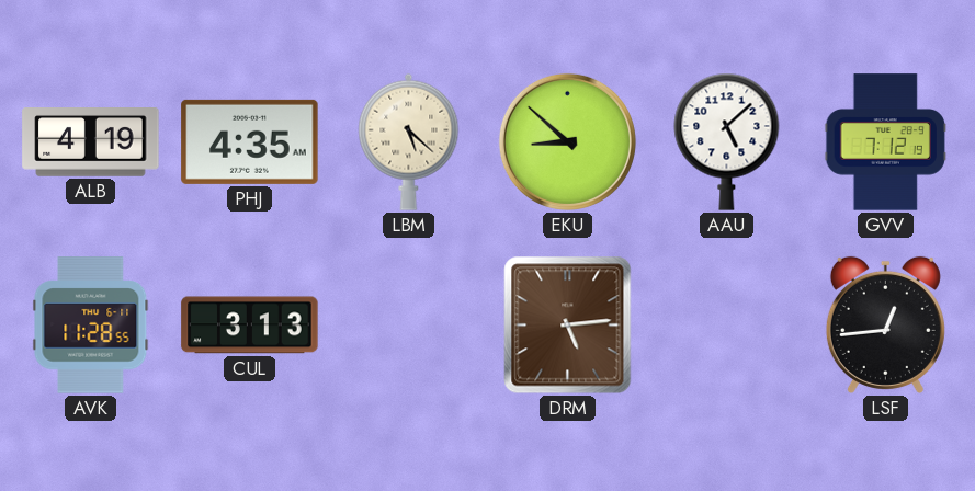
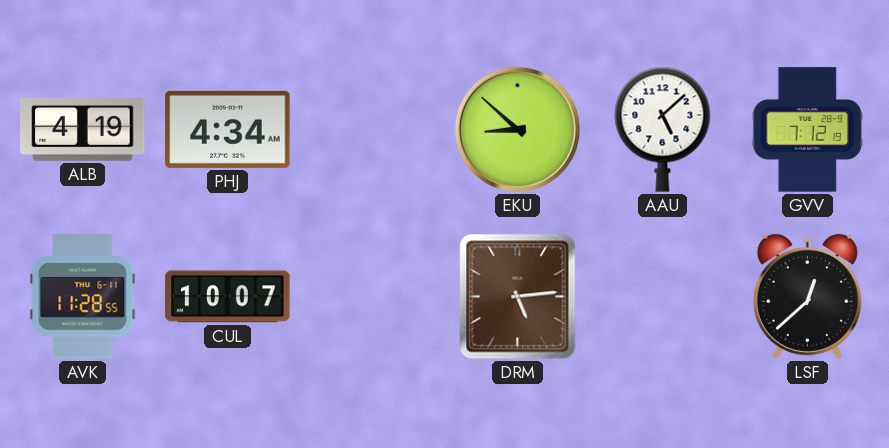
PHJ: 4:35 -> 4:34
LBM: 5:22 -> none
CUL: 3:13 -> 10:07
LSF: 12:44 -> 12:38
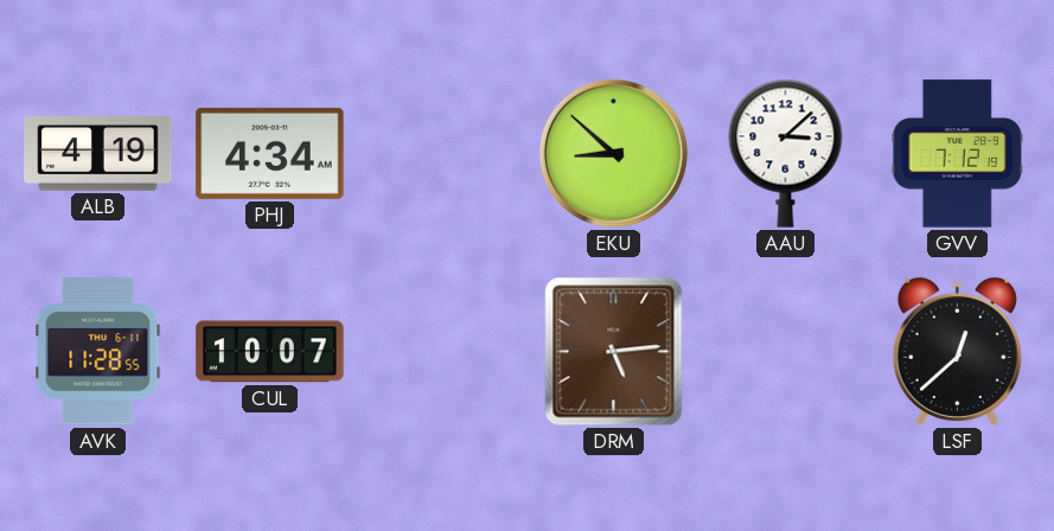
AAU: 5:08 -> 3:08
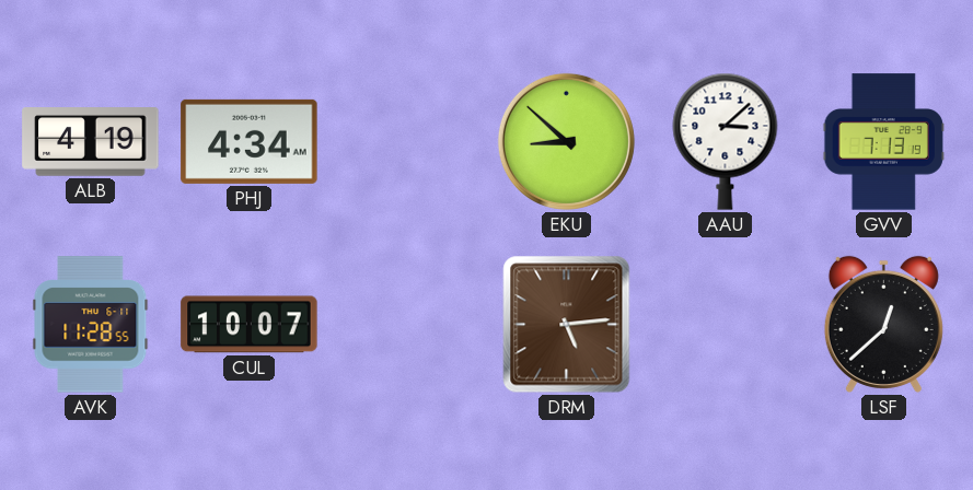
GVV: 7:12 -> 7:13
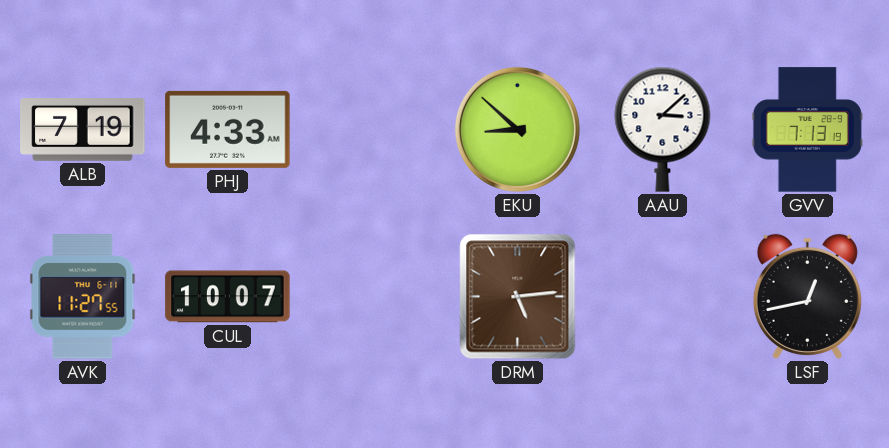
ALB: 4:19 -> 7:19
PHJ: 4:34 -> 4:33
AVK: 11:28 -> 11:27
LSF: 12:38 -> 12:43
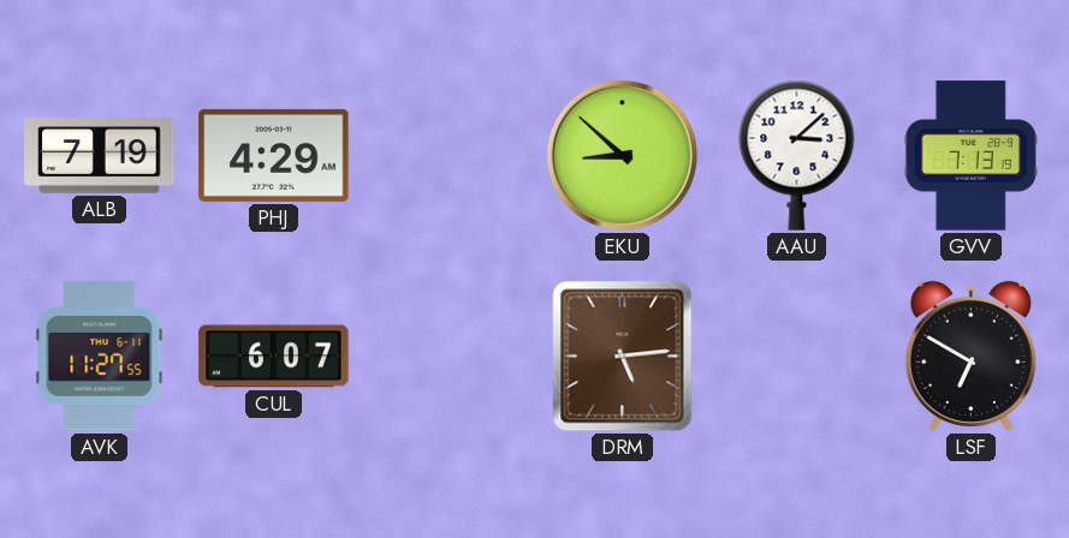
PHJ: 4:33 -> 4:29
CUL: 10:07 -> 6:07
LSF: 12:43 -> 6:50
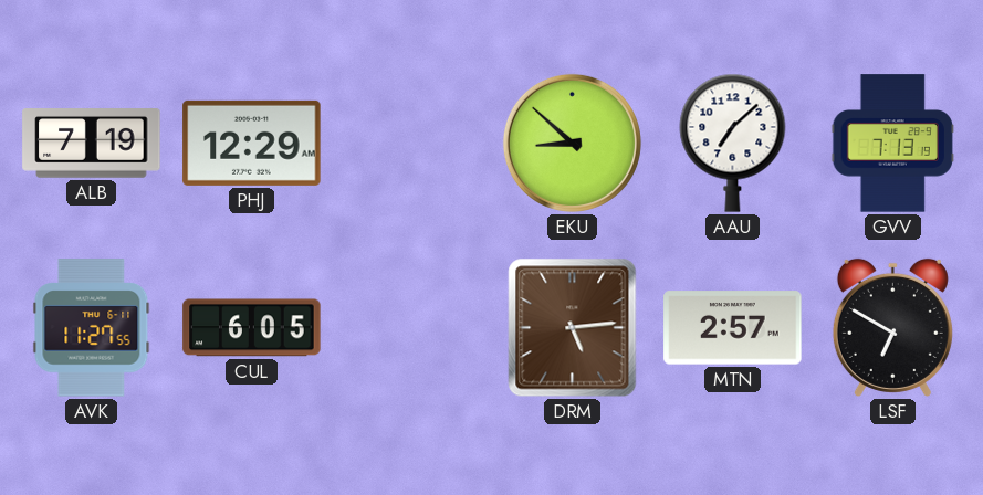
PHJ: 4:29 -> 12:29
AAU: 3:08 -> 7:08
CUL: 6:07 -> 6:05
MTN: none -> 2:57
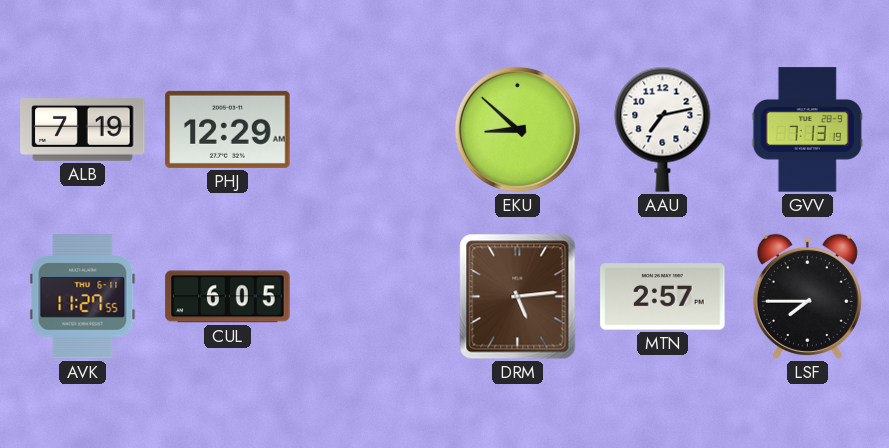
AAU: 7:08 -> 7:13
LSF: 6:50 -> 7:45
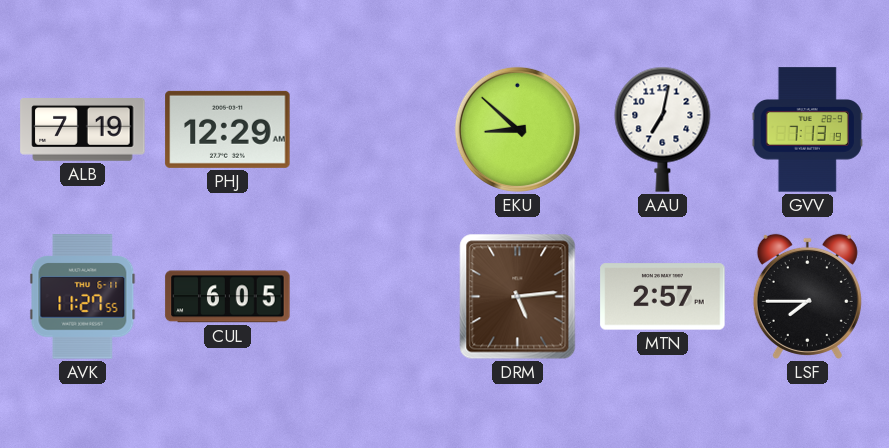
AAU: 7:13 -> 7:02
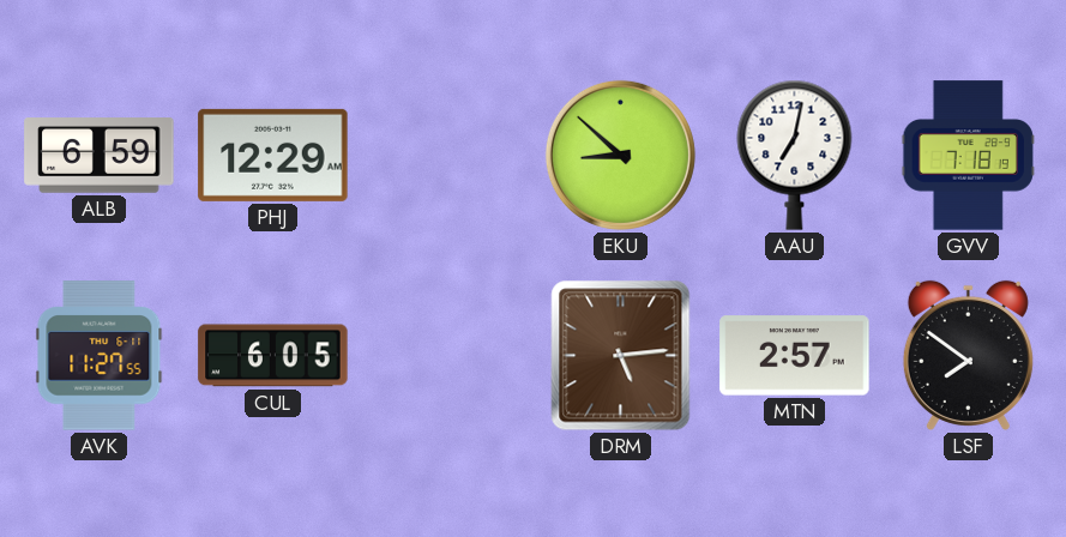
ALB: 7:19 -> 6:59
GVV: 7:13 -> 7:18
LSF: 7:45 -> 7:51
